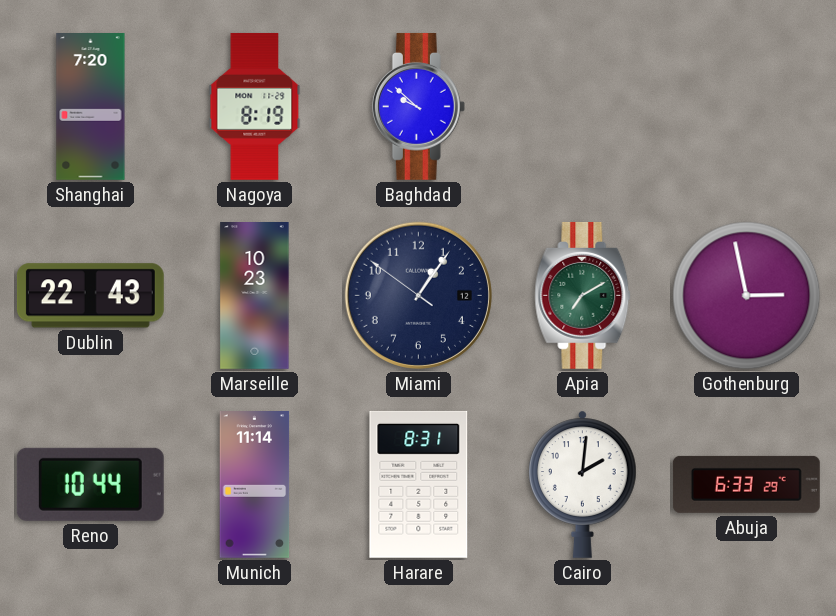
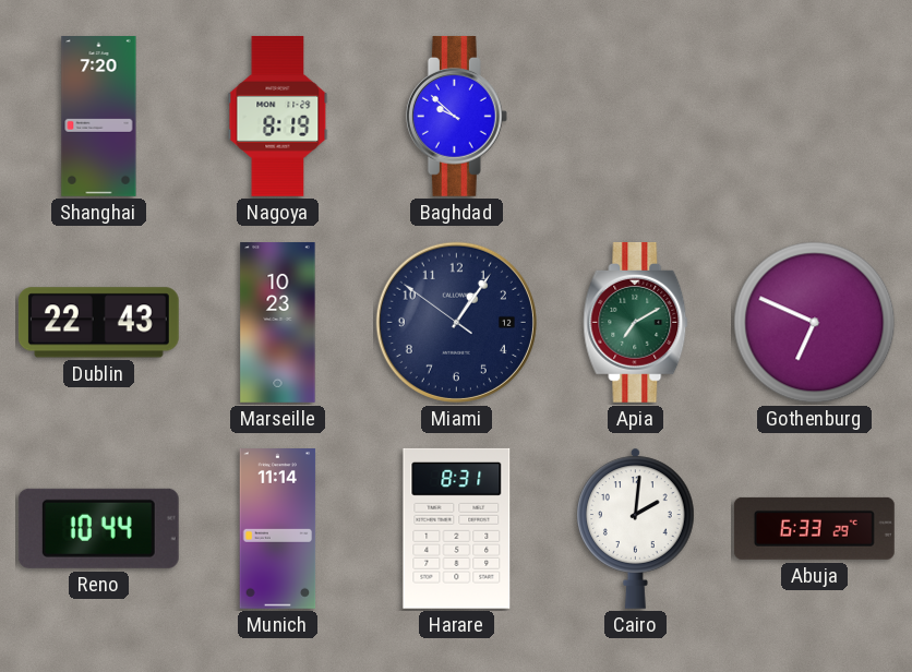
Gothenburg: 2:58 -> 6:49
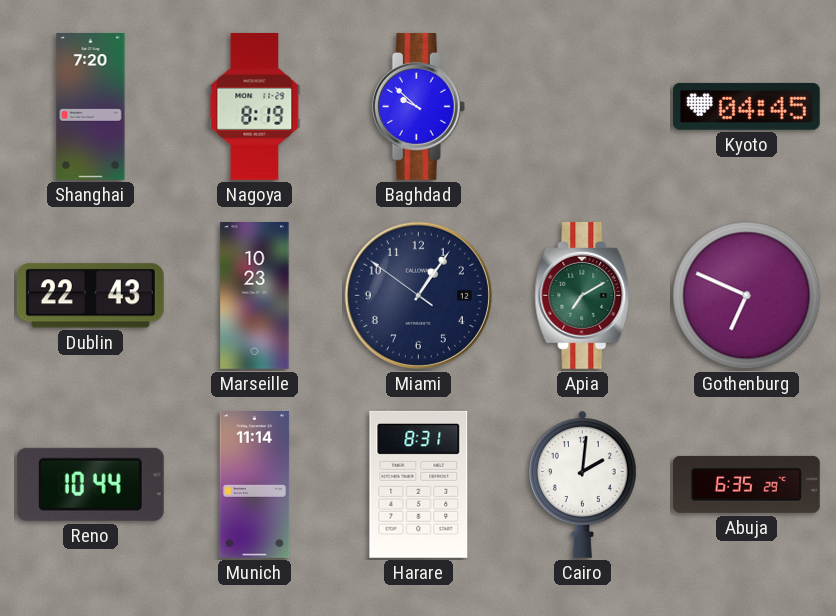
Kyoto: none -> 04:45
Abuja: 6:33 -> 6:35
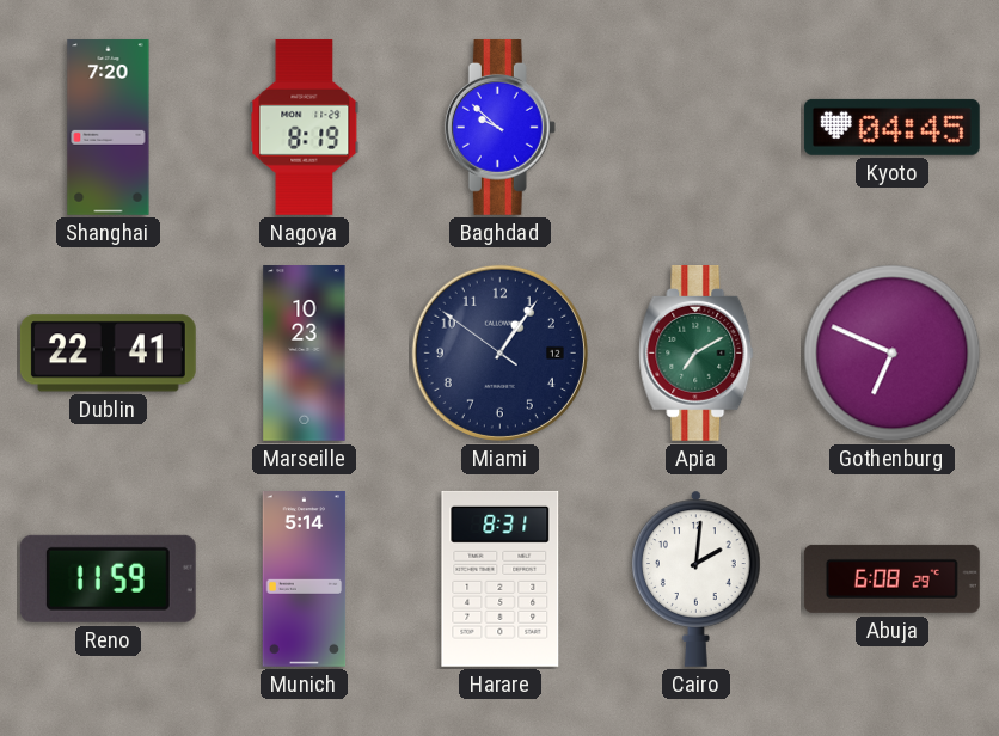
Dublin: 22:43 -> 22:41
Reno: 10:44 -> 11:59
Munich: 11:14 -> 5:14
Abuja: 6:35 -> 6:08
